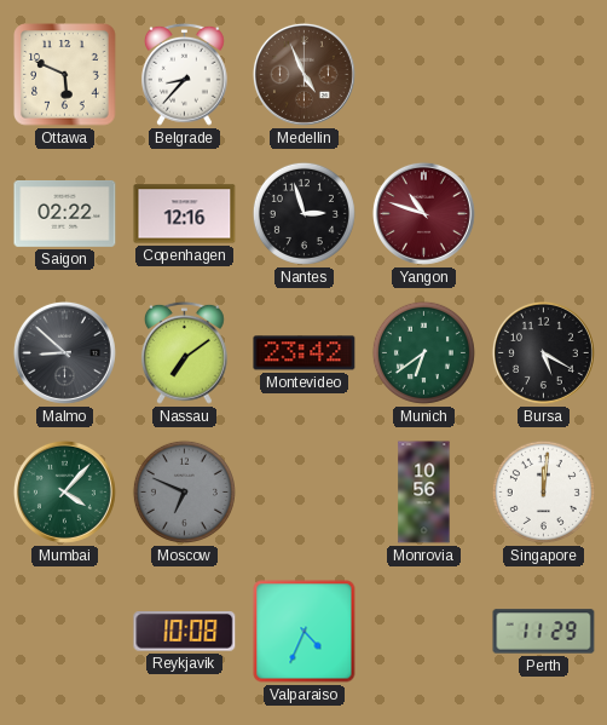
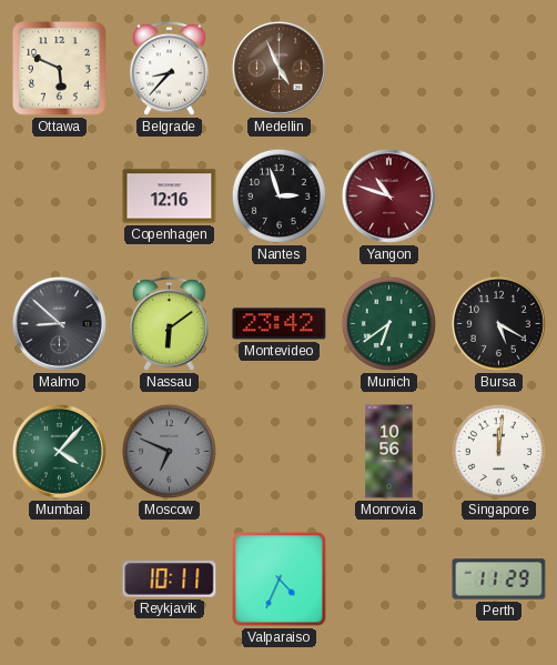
Saigon: 02:22 -> none
Nassau: 7:09 -> 6:09
Reykjavik: 10:08 -> 10:11
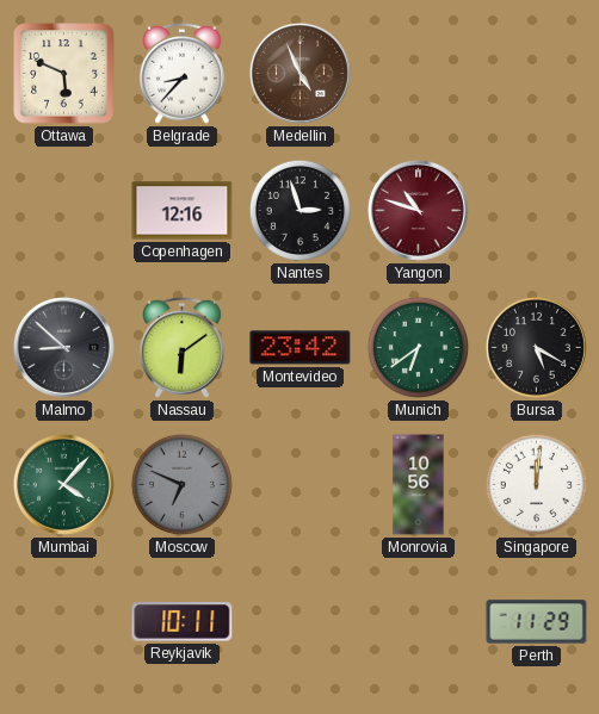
Valparaiso: 4:34 -> none
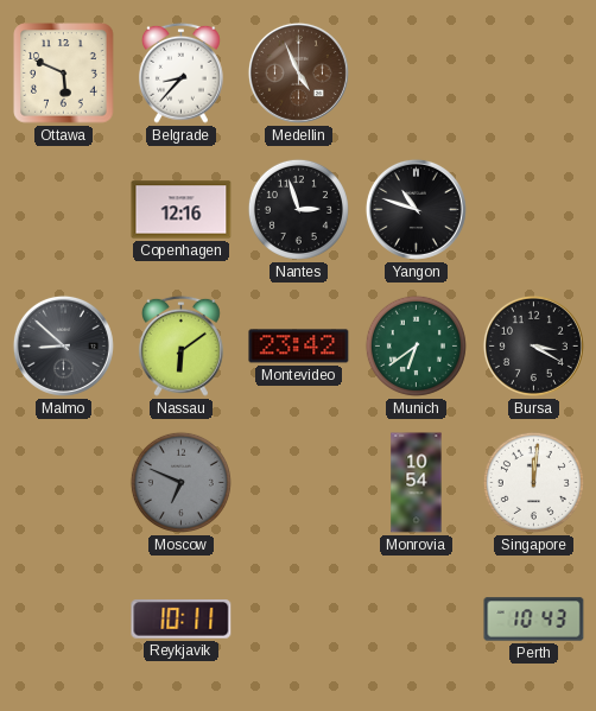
Yangon dial: burgundy -> black
Bursa: 5:20 -> 3:20
Mumbai: 4:07 -> none
Monrovia: 10:56 -> 10:54
Perth: 11:29 -> 10:43
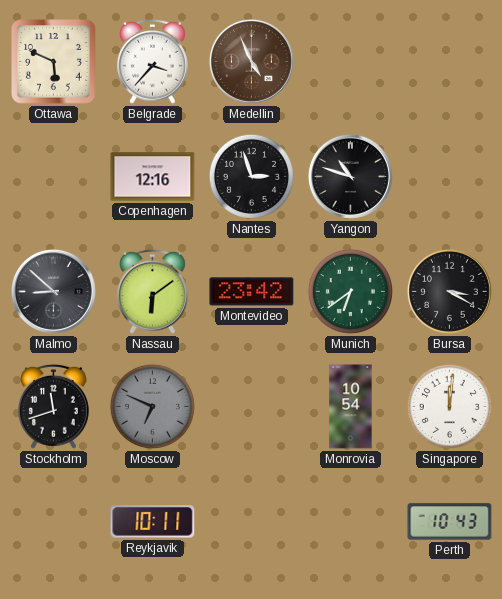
Belgrade: 8:37 -> 3:37
Stockholm: none -> 11:42
